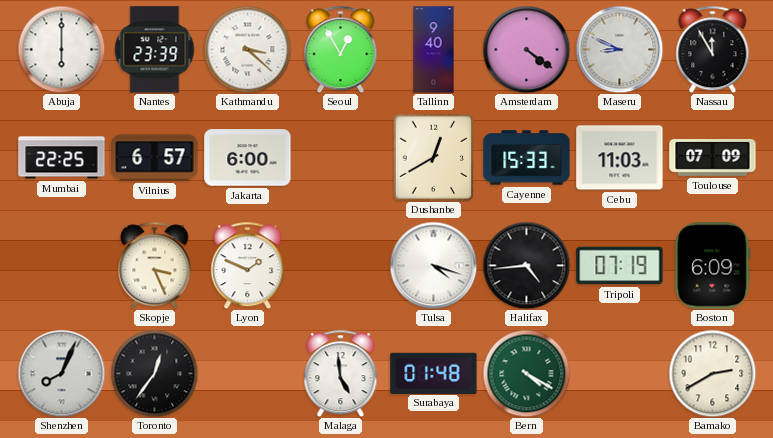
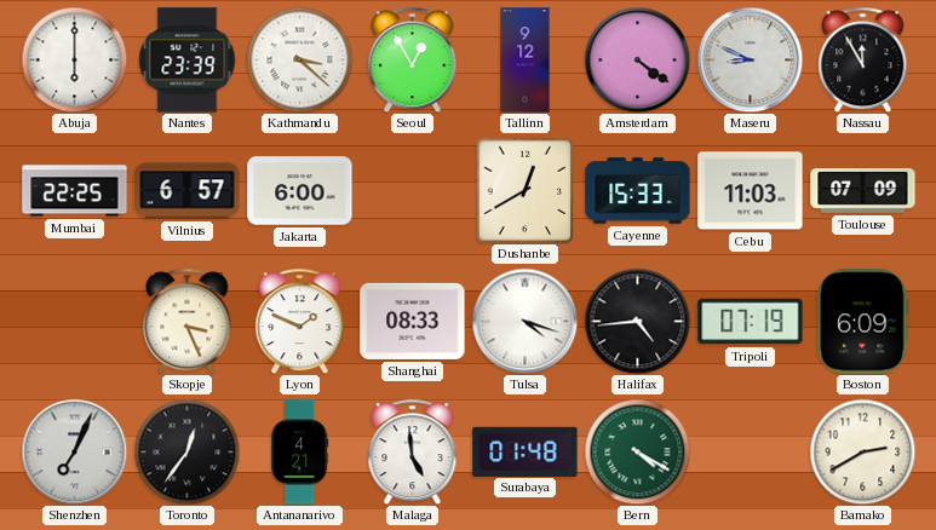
Tallinn: 9:40 -> 9:12
Shanghai: none -> 08:33
Shenzhen: 8:04 -> 7:04
Antananarivo: none -> 4:21
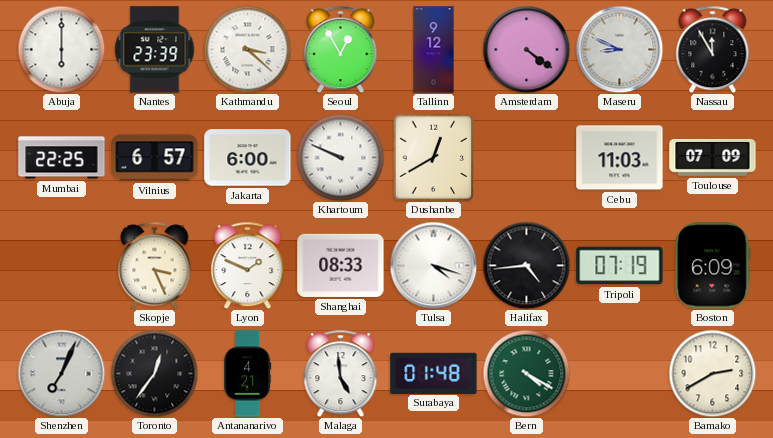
Khartoum: none -> 9:49
Cayenne: 15:33 -> none
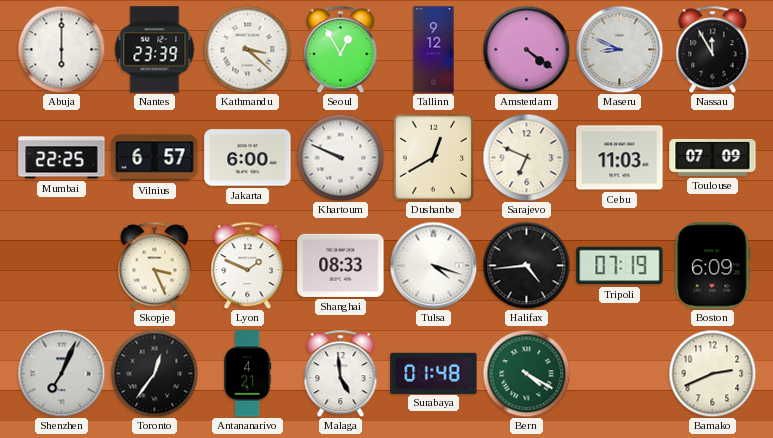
Sarajevo: none -> 6:49
Bamako: 2:40 -> 2:41
